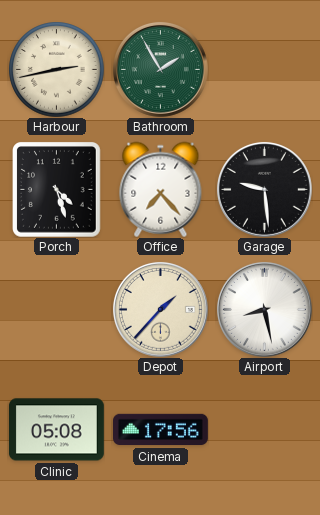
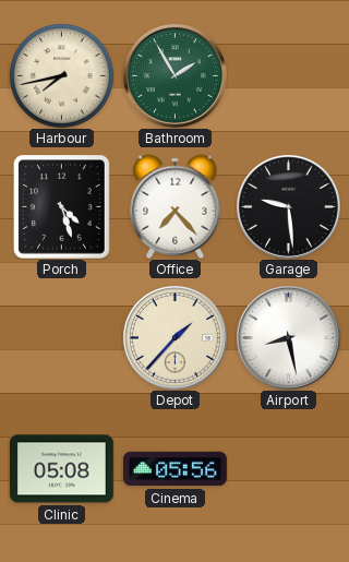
Harbour: 2:43 -> 7:43
Cinema: 17:56 -> 05:56
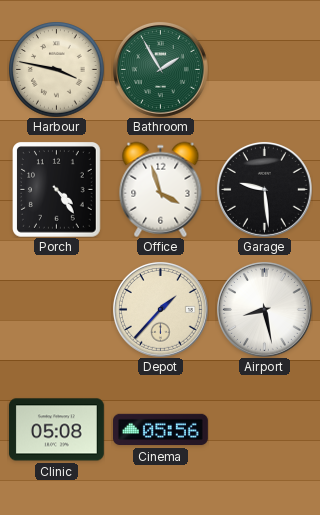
Harbour: 7:43 -> 3:47
Porch: 4:27 -> 4:24
Office: 7:23 -> 3:57
